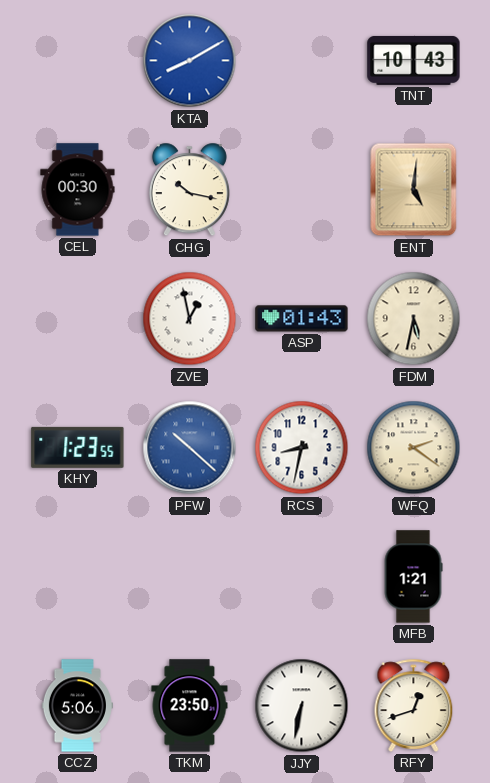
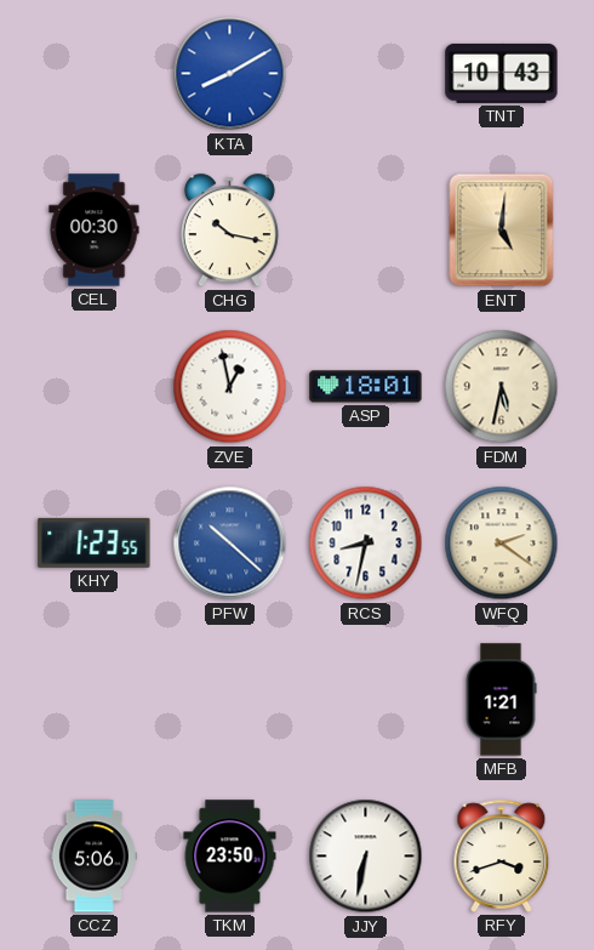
ASP: 01:43 -> 18:01
RFY: 12:42 -> 3:42
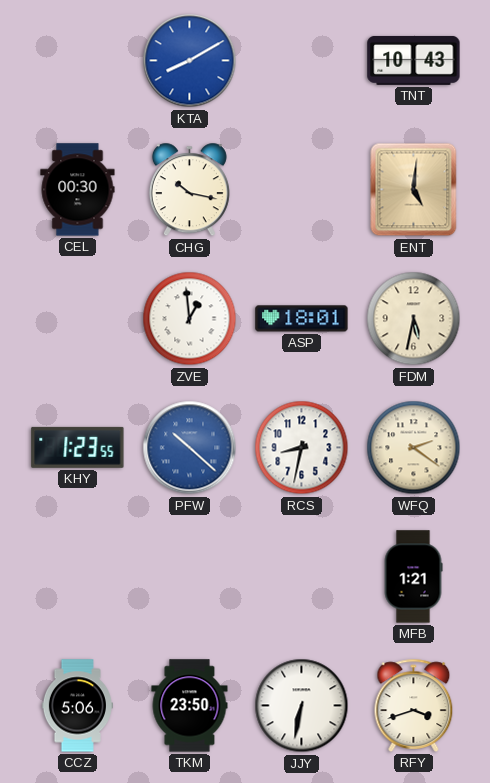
ZVE: 12:58 -> 12:59
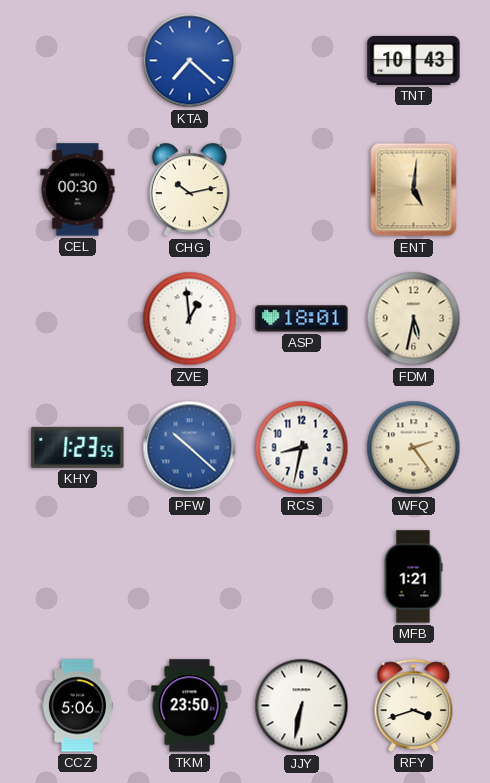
KTA: 8:10 -> 7:22
CHG: 10:17 -> 10:13
WFQ: 2:21 -> 2:24
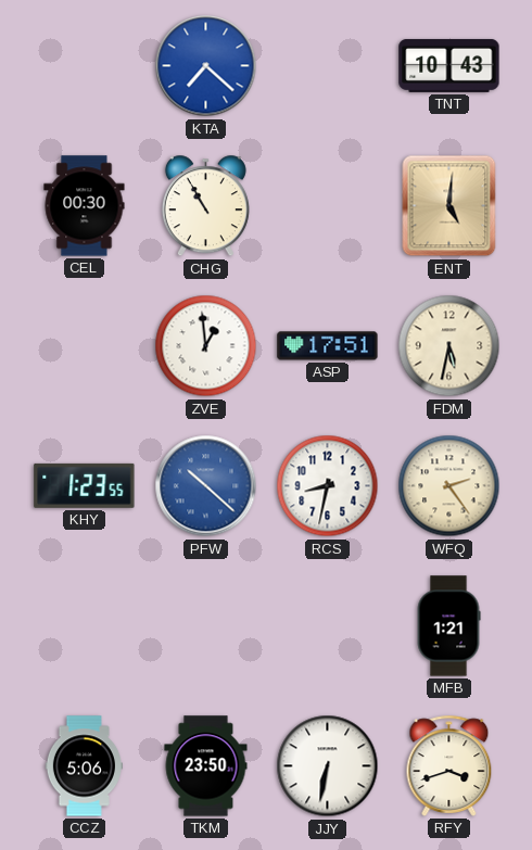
CHG: 10:13 -> 10:55
ASP: 18:01 -> 17:51
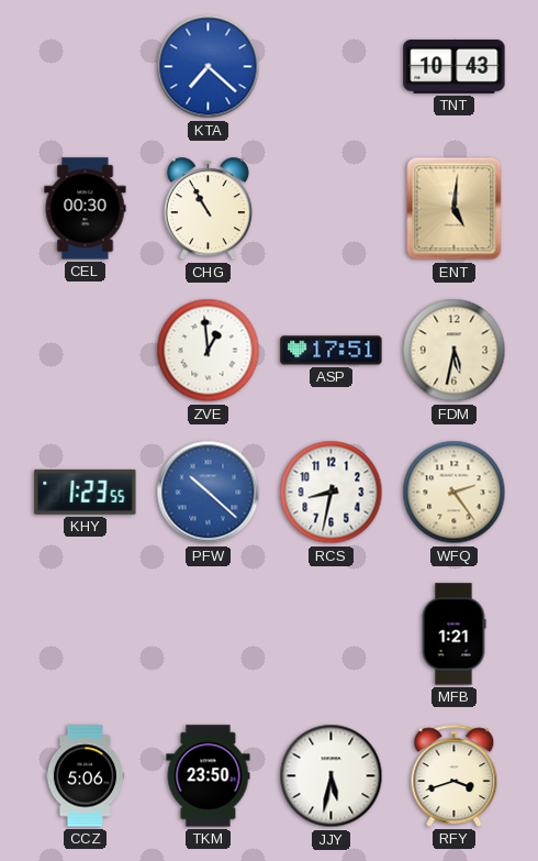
JJY: 6:32 -> 5:32
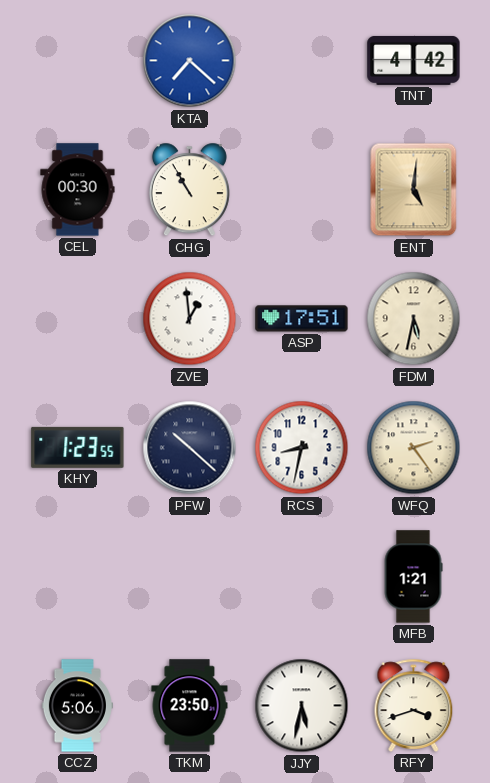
TNT: 10:43 -> 4:42
PFW dial: blue -> navy
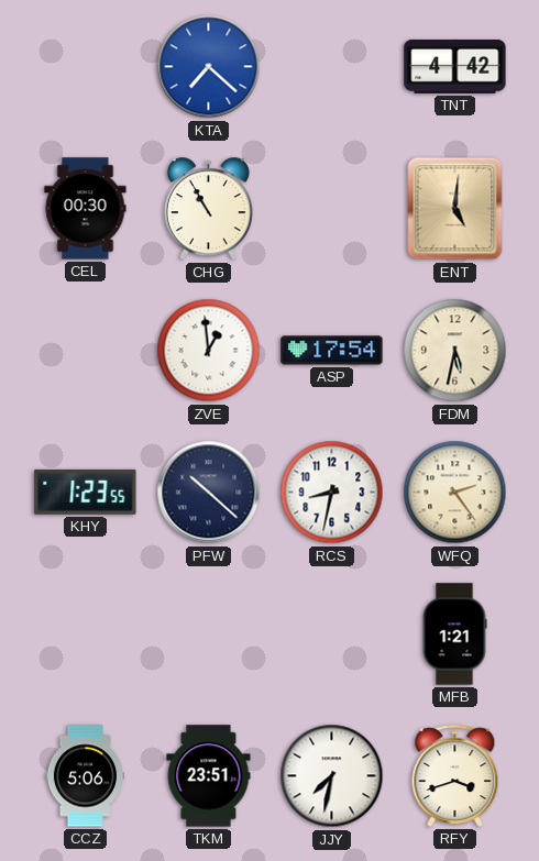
ASP: 17:51 -> 17:54
TKM: 23:50 -> 23:51
JJY: 5:32 -> 7:32
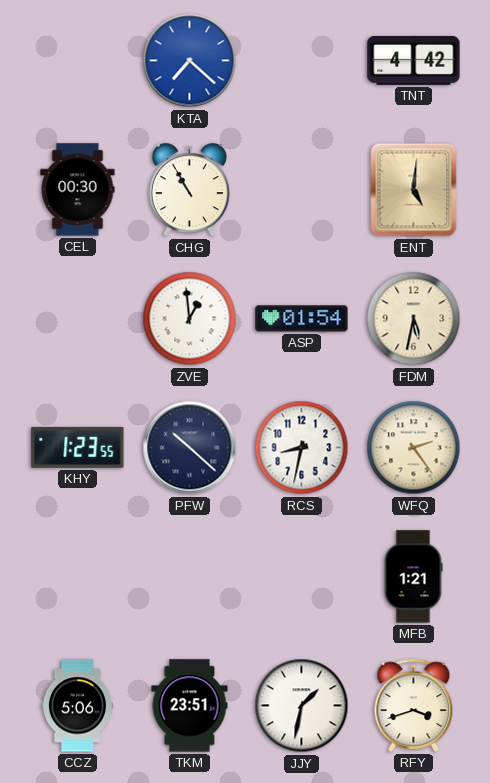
ASP: 17:54 -> 01:54
JJY: 7:32 -> 1:32
